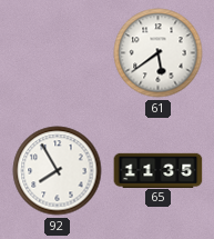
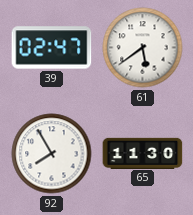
39: none -> 02:47
65: 11:35 -> 11:30
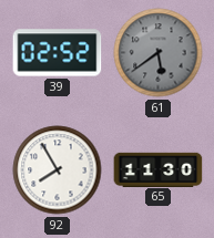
39: 02:47 -> 02:52
61 dial: white -> grey
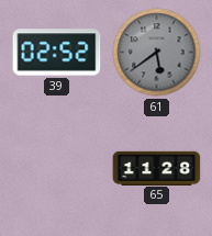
92: 7:55 -> none
65: 11:30 -> 11:28
